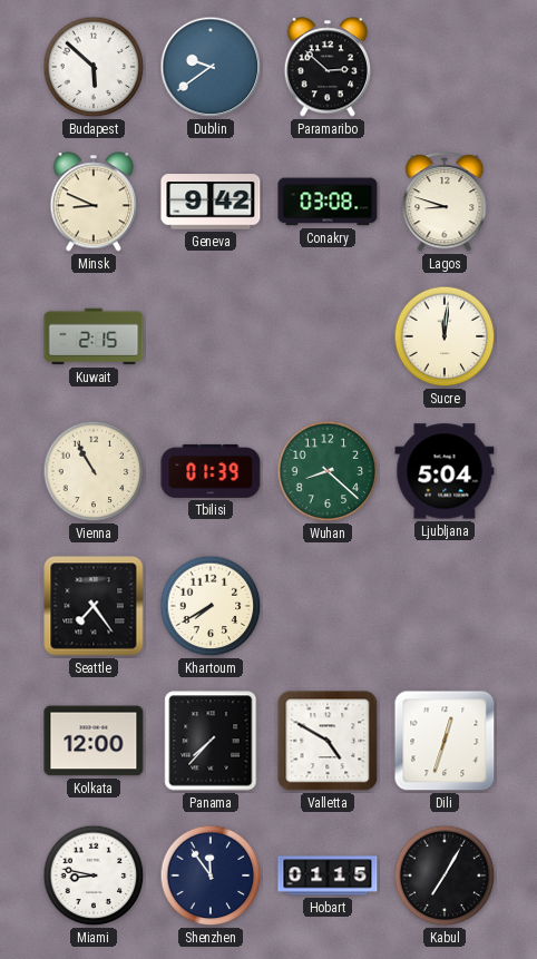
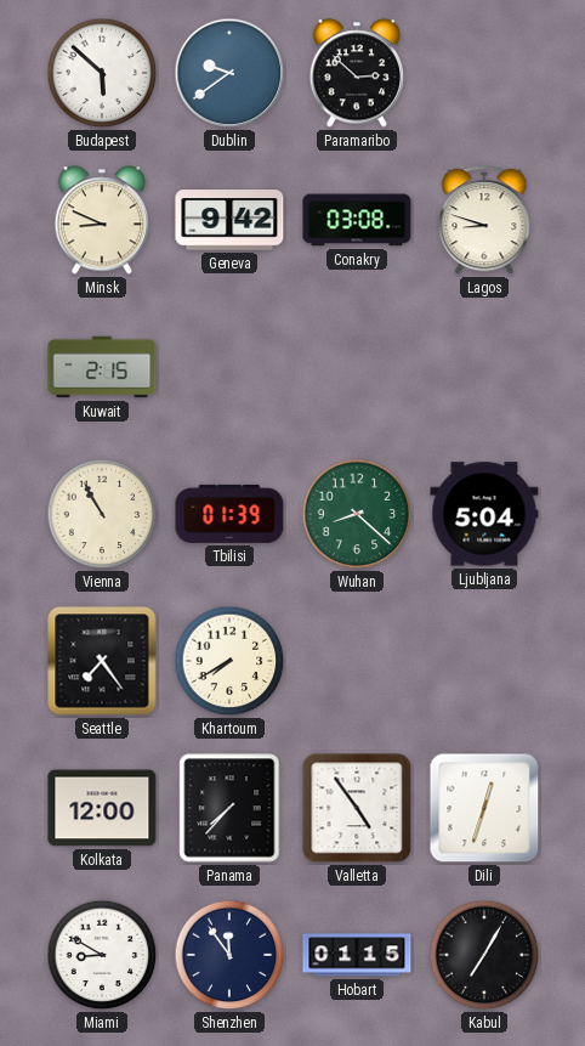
Sucre: 12:01 -> none
Valletta: 4:50 -> 4:54
Miami: 8:47 -> 8:50
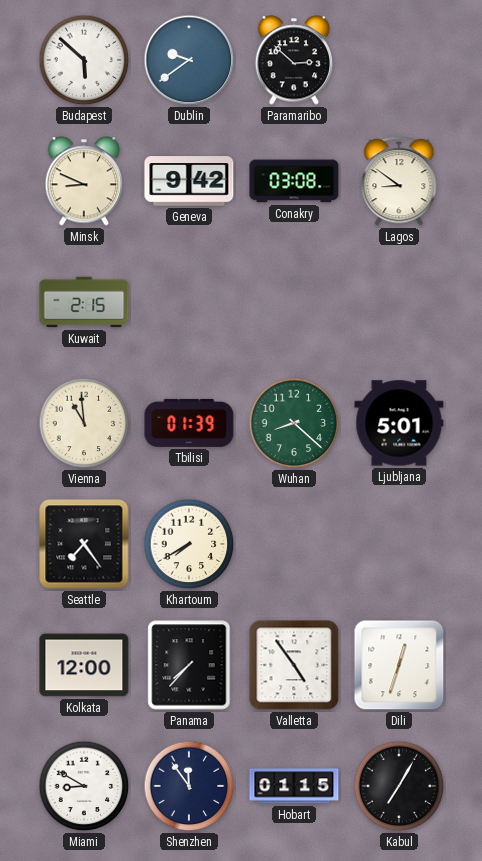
Lagos: 8:48 -> 8:51
Vienna: 10:55 -> 10:59
Ljubljana: 5:04 -> 5:01
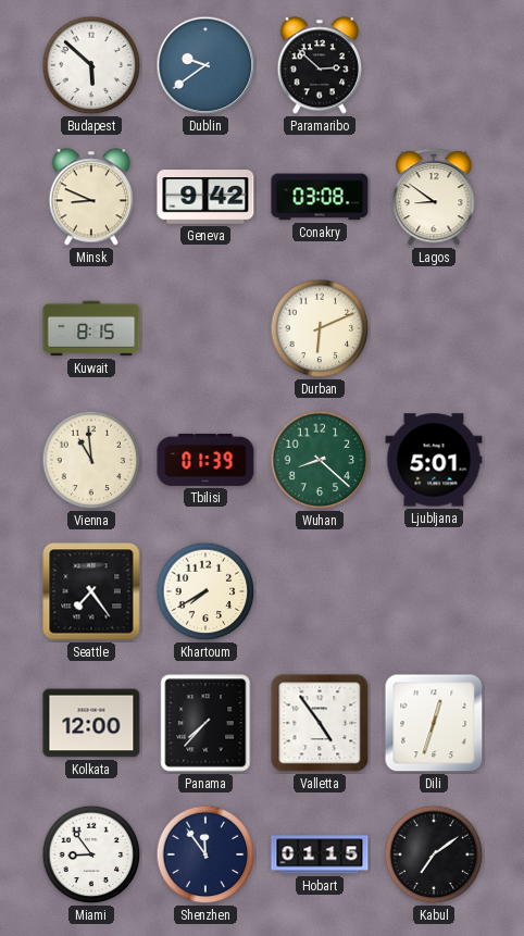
Kuwait: 2:15 -> 8:15
Durban: none -> 6:11
Miami: 8:50 -> 8:54
Kabul: 7:05 -> 7:09
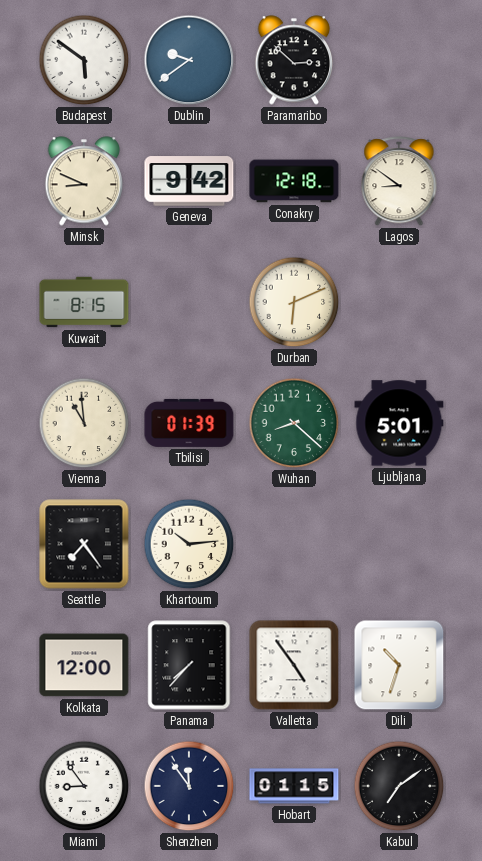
Budapest: 5:52 -> 5:51
Conakry: 03:08 -> 12:18
Khartoum: 7:40 -> 10:14
Dili: 12:33 -> 10:33
